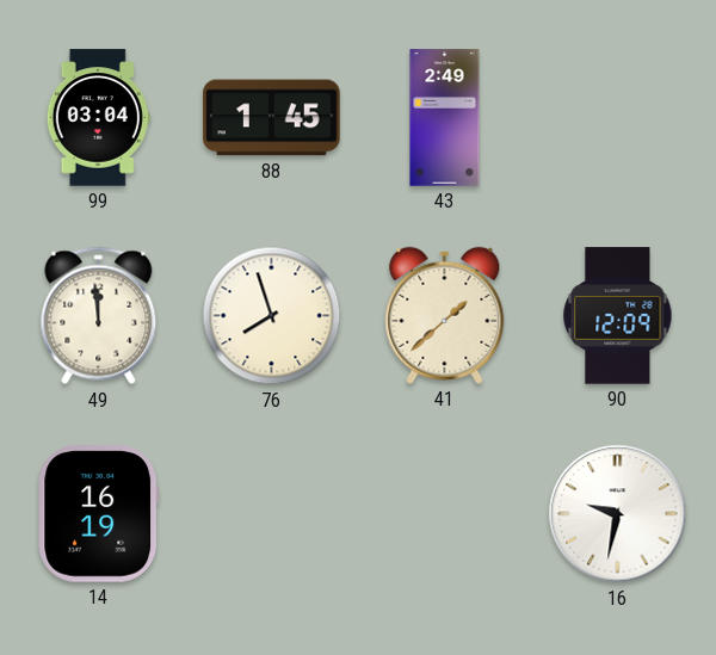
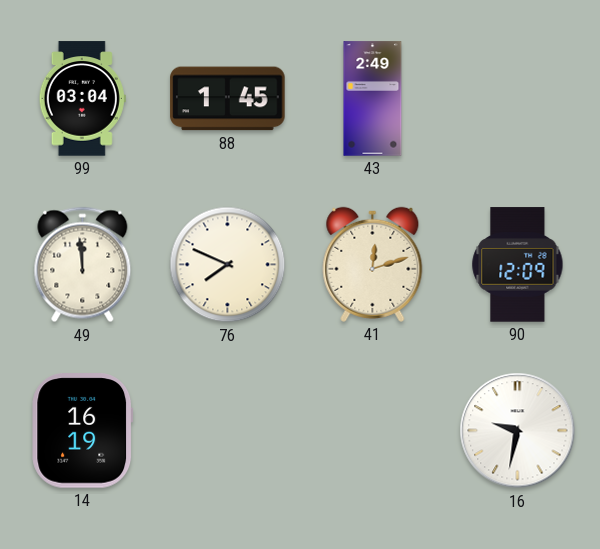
76: 7:57 -> 7:49
41: 1:38 -> 12:12
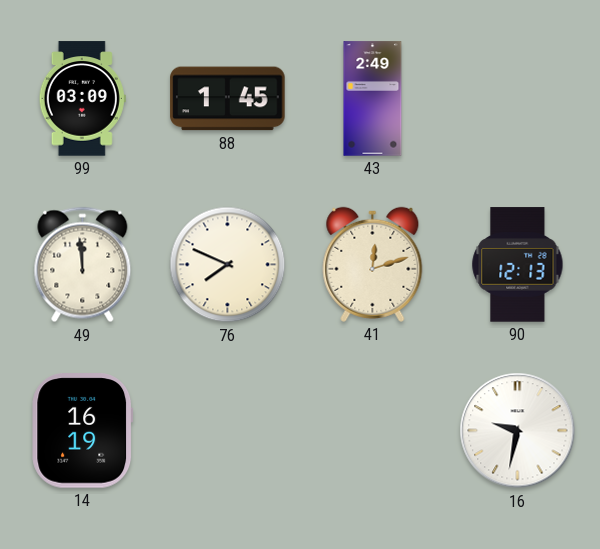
99: 03:04 -> 03:09
90: 12:09 -> 12:13
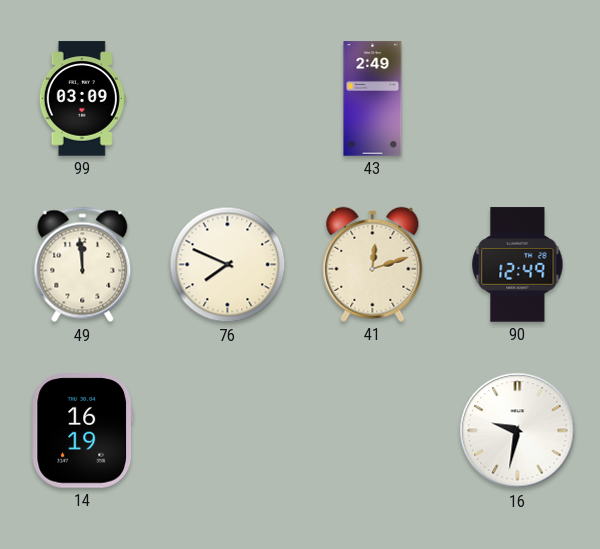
88: 1:45 -> none
90: 12:13 -> 12:49
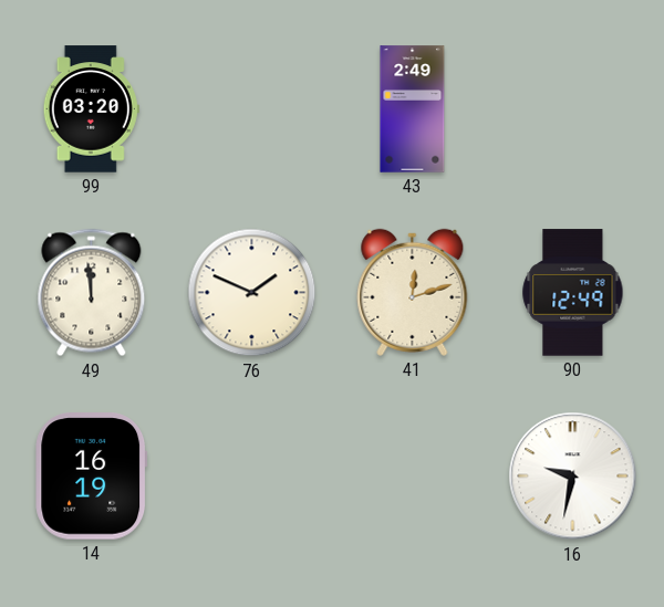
99: 03:09 -> 03:20
76: 7:49 -> 1:49
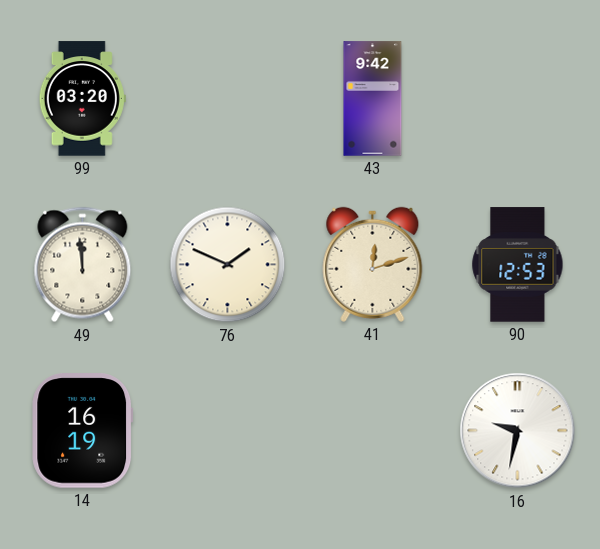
43: 2:49 -> 9:42
90: 12:49 -> 12:53
